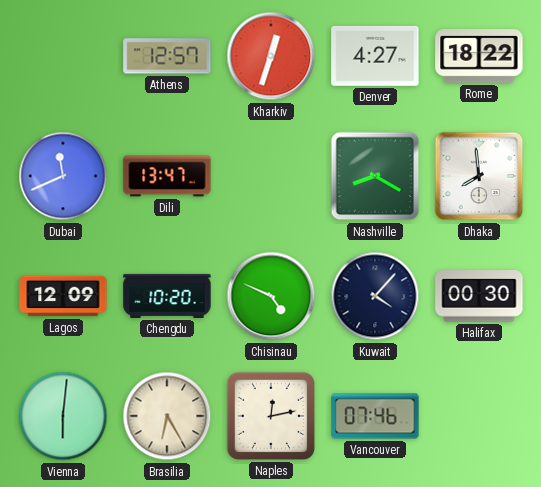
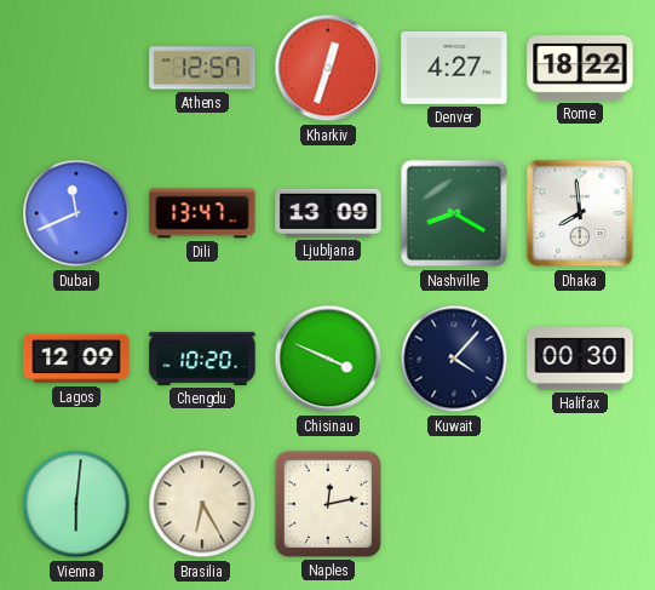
Ljubljana: none -> 13:09
Chisinau: 4:49 -> 3:49
Vancouver: 07:46 -> none
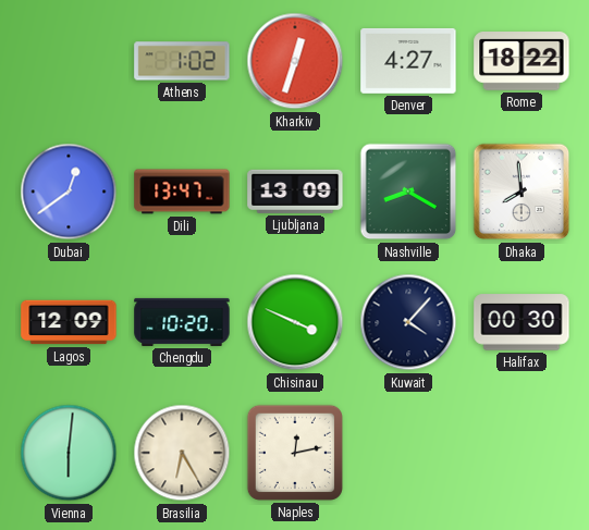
Athens: 12:57 -> 1:02
Dubai: 11:41 -> 12:39
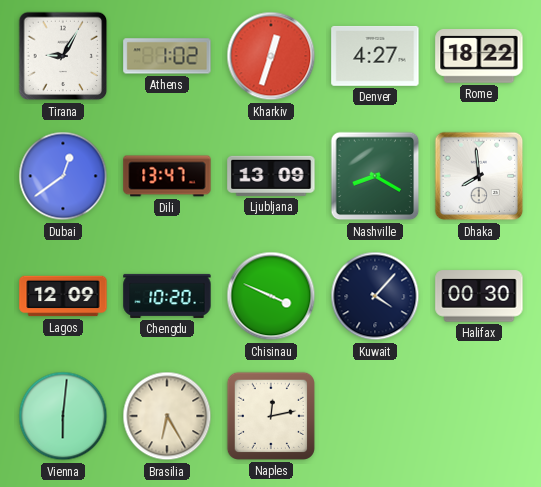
Tirana: none -> 9:05
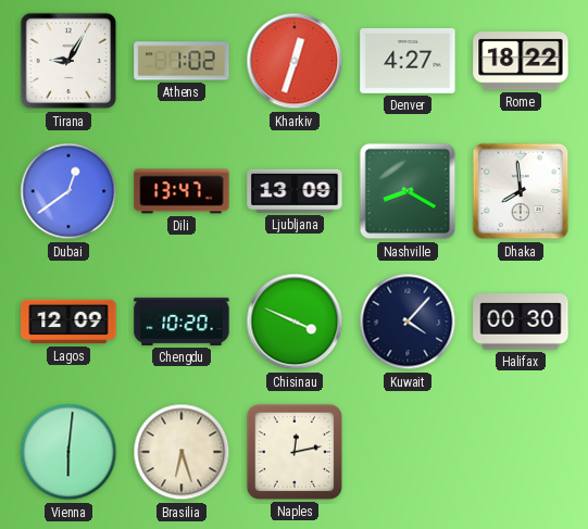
Brasilia: 6:25 -> 6:27
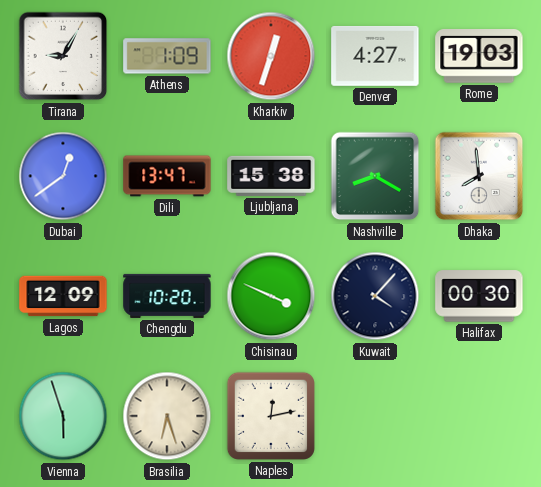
Athens: 1:02 -> 1:09
Rome: 18:22 -> 19:03
Ljubljana: 13:09 -> 15:38
Vienna: 6:01 -> 5:57
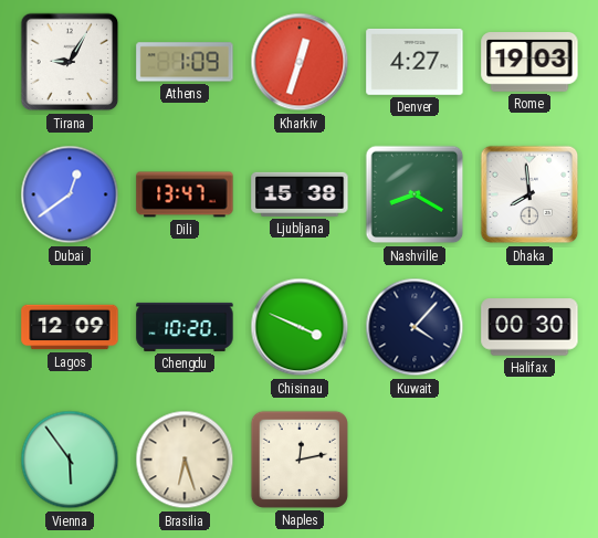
Vienna: 5:57 -> 5:54
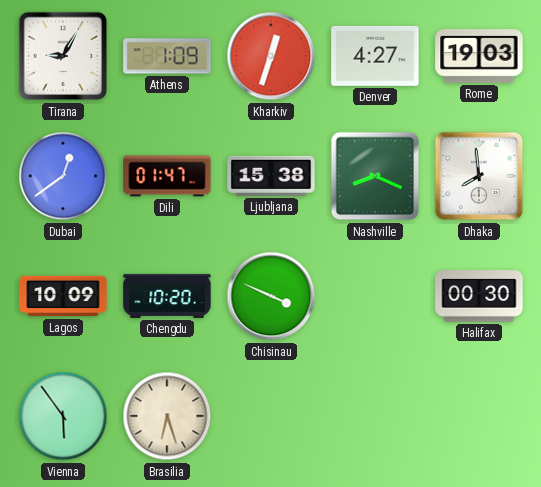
Dili: 13:47 -> 01:47
Nashville: 8:20 -> 8:19
Lagos: 12:09 -> 10:09
Kuwait: 4:07 -> none
Naples: 12:13 -> none
